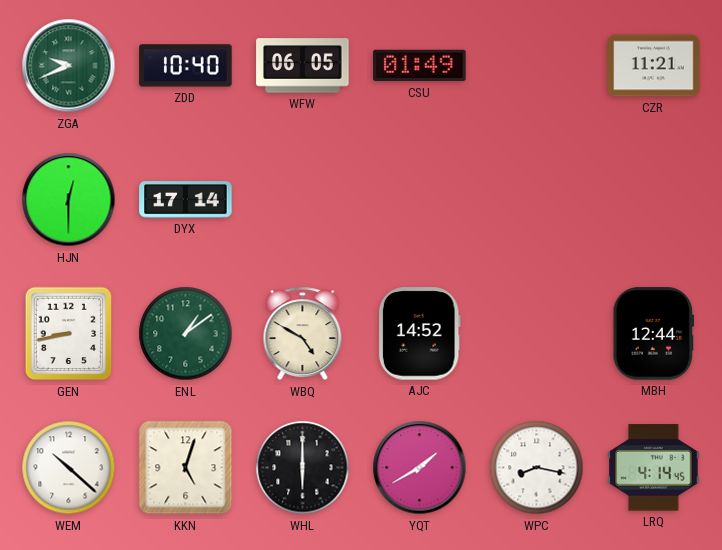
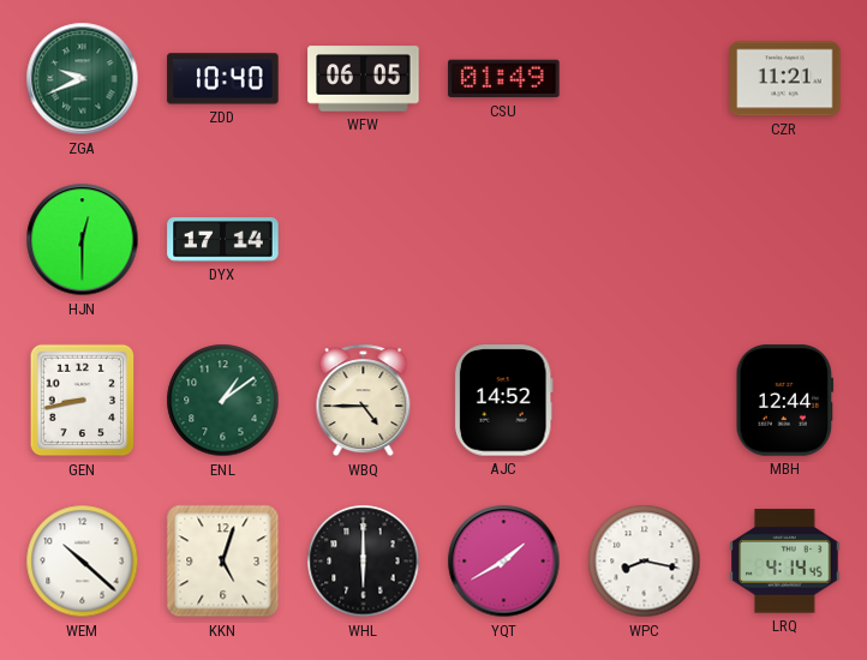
WBQ: 4:50 -> 4:45
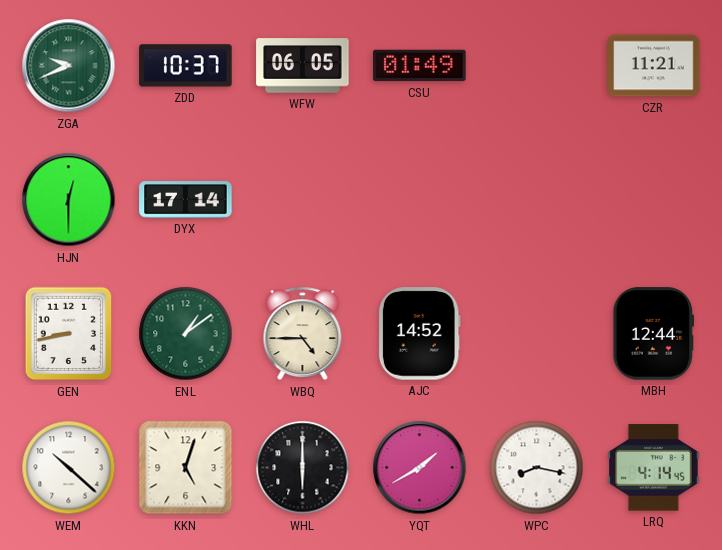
ZDD: 10:40 -> 10:37
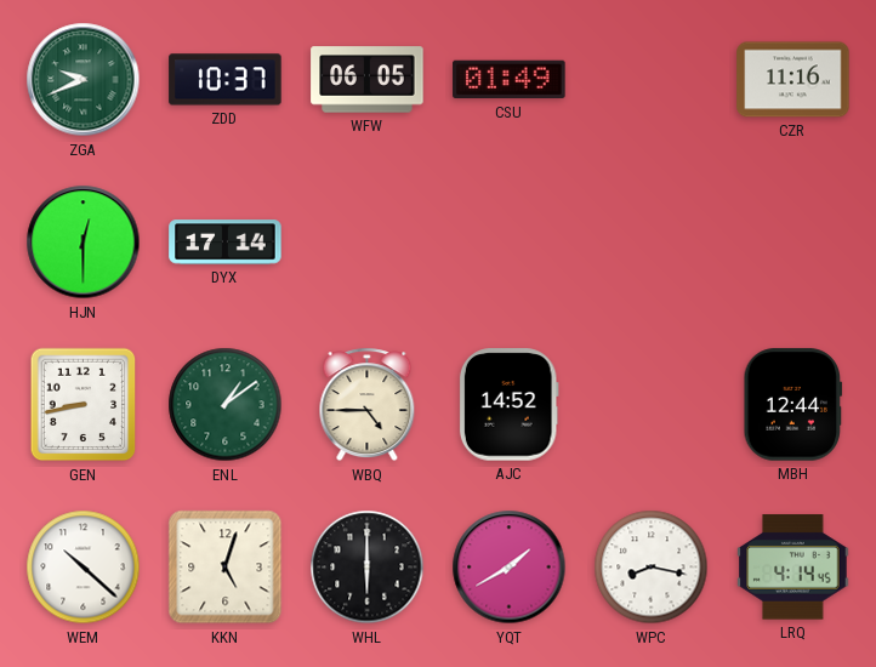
CZR: 11:21 -> 11:16
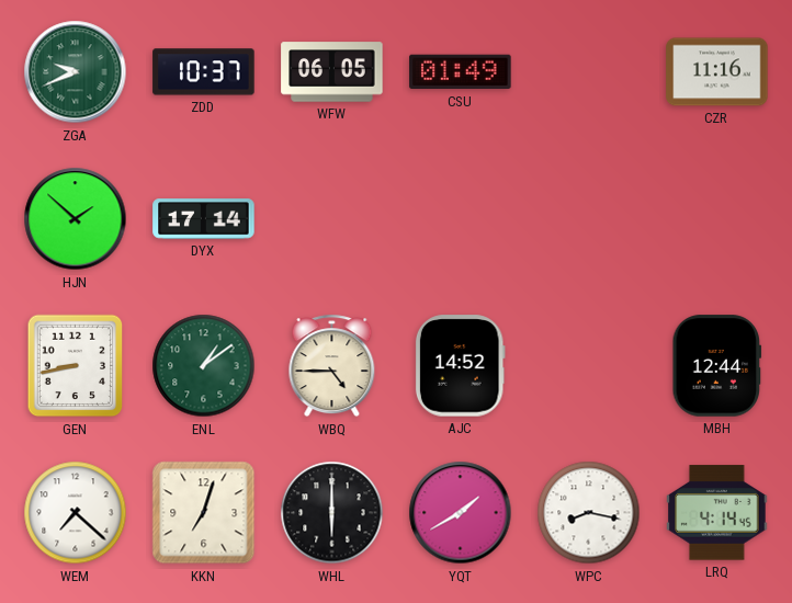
HJN: 12:30 -> 1:52
WEM: 10:22 -> 7:22
KKN: 5:03 -> 7:03
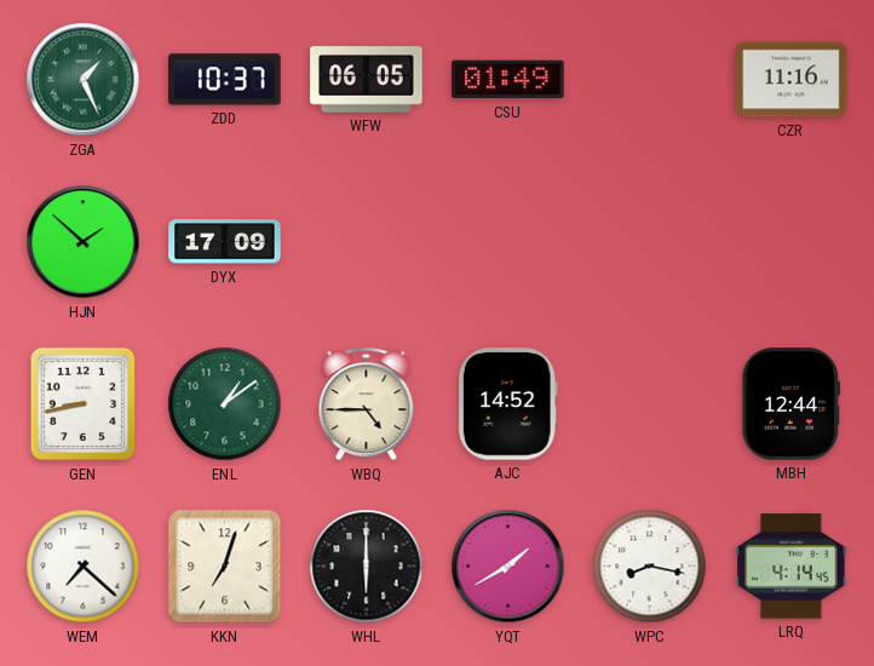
ZGA: 9:41 -> 1:26
DYX: 17:14 -> 17:09
